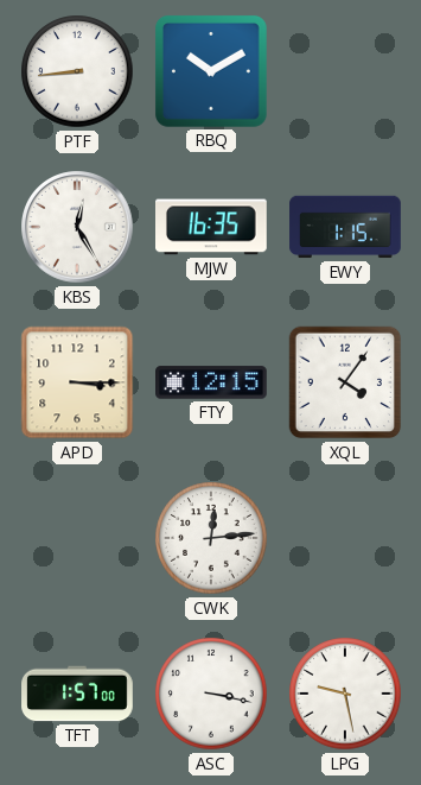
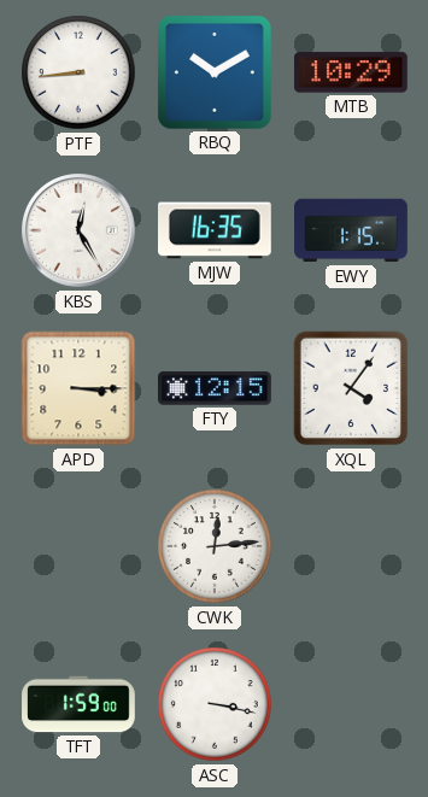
MTB: none -> 10:29
TFT: 1:57 -> 1:59
LPG: 9:28 -> none
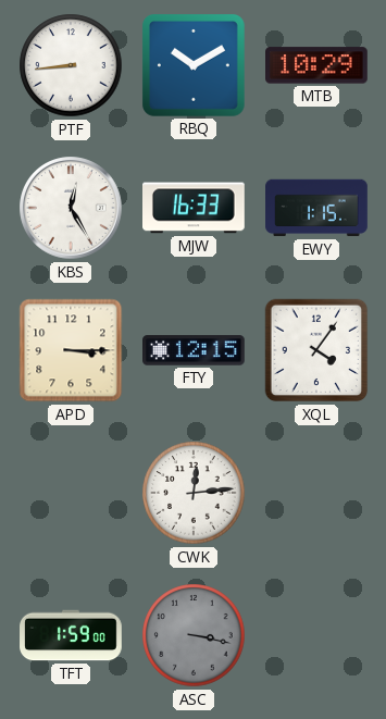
MJW: 16:35 -> 16:33
ASC dial: white -> grey
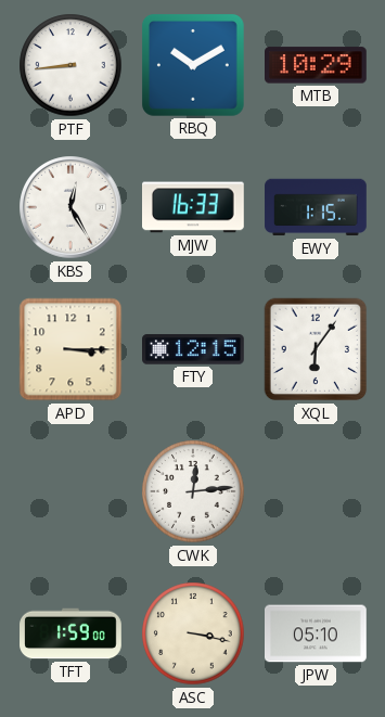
XQL: 4:06 -> 6:06
ASC dial: grey -> cream
JPW: none -> 05:10
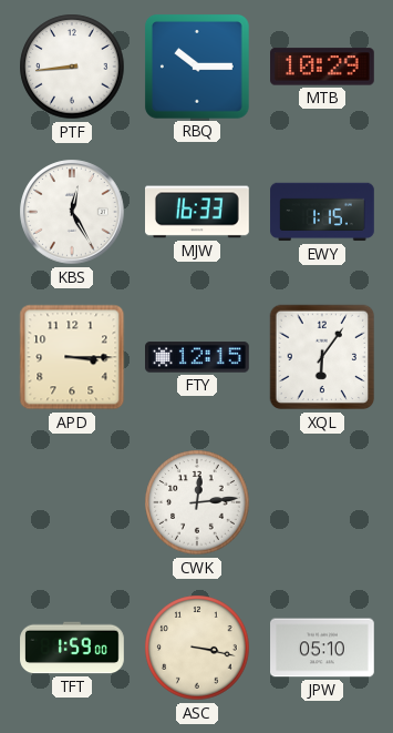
RBQ: 10:10 -> 10:15
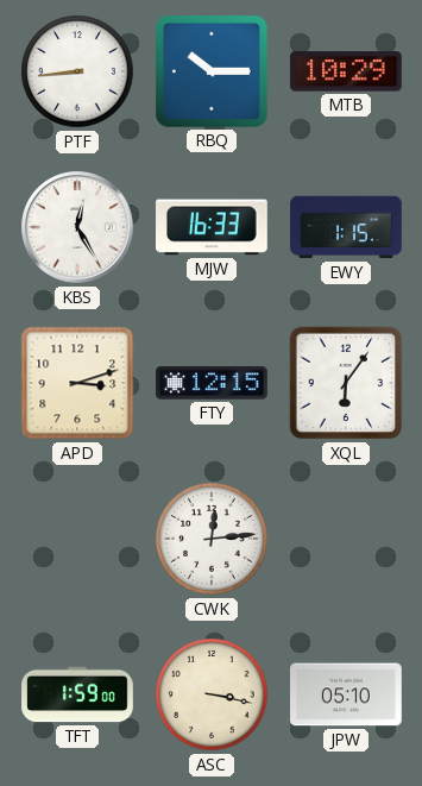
APD: 3:15 -> 3:12
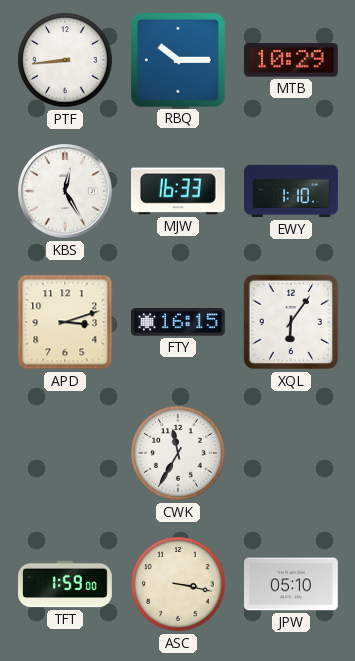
EWY: 1:15 -> 1:10
FTY: 12:15 -> 16:15
CWK: 12:14 -> 11:35
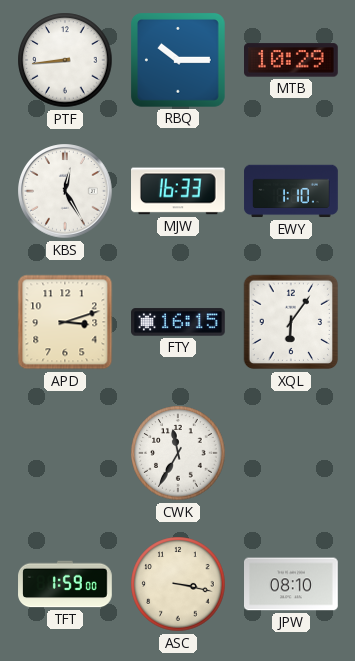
JPW: 05:10 -> 08:10
